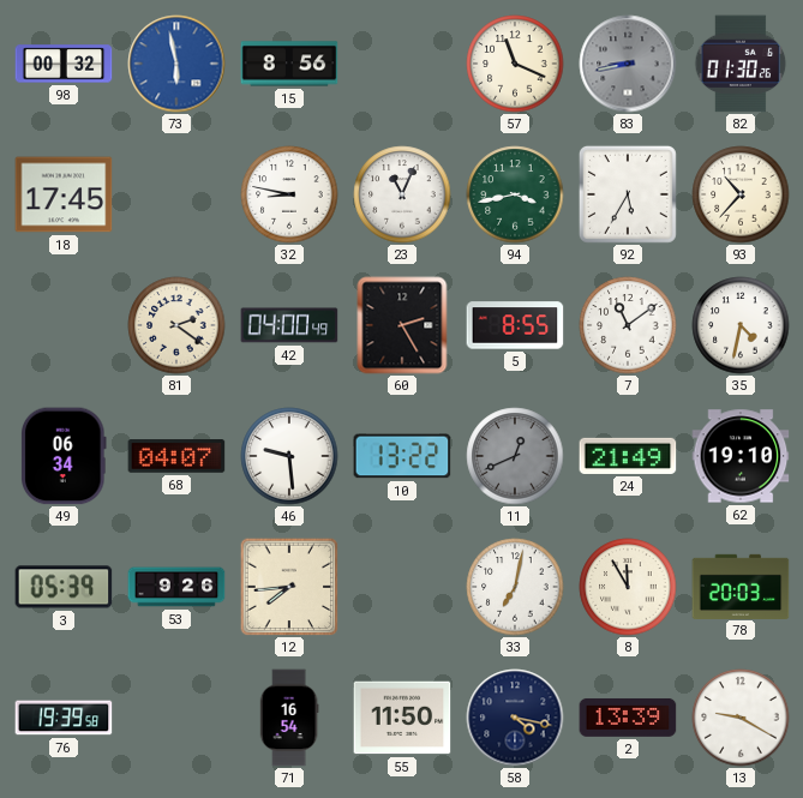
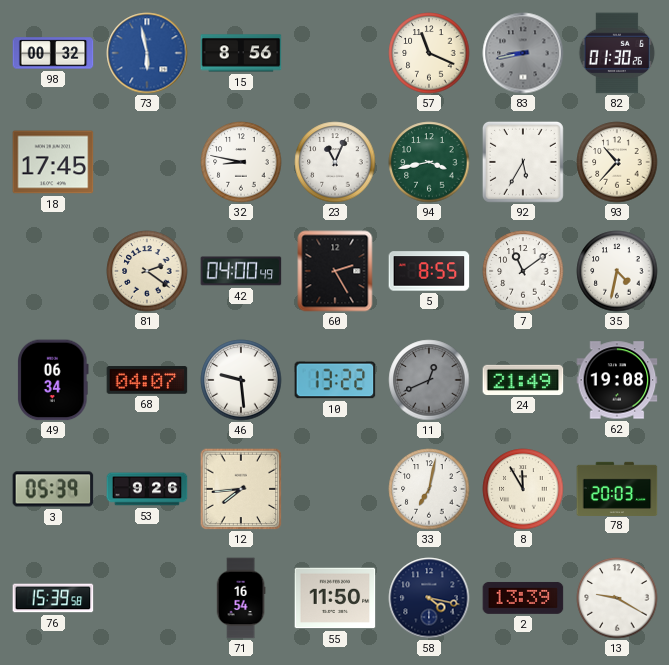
62: 19:10 -> 19:08
76: 19:39 -> 15:39
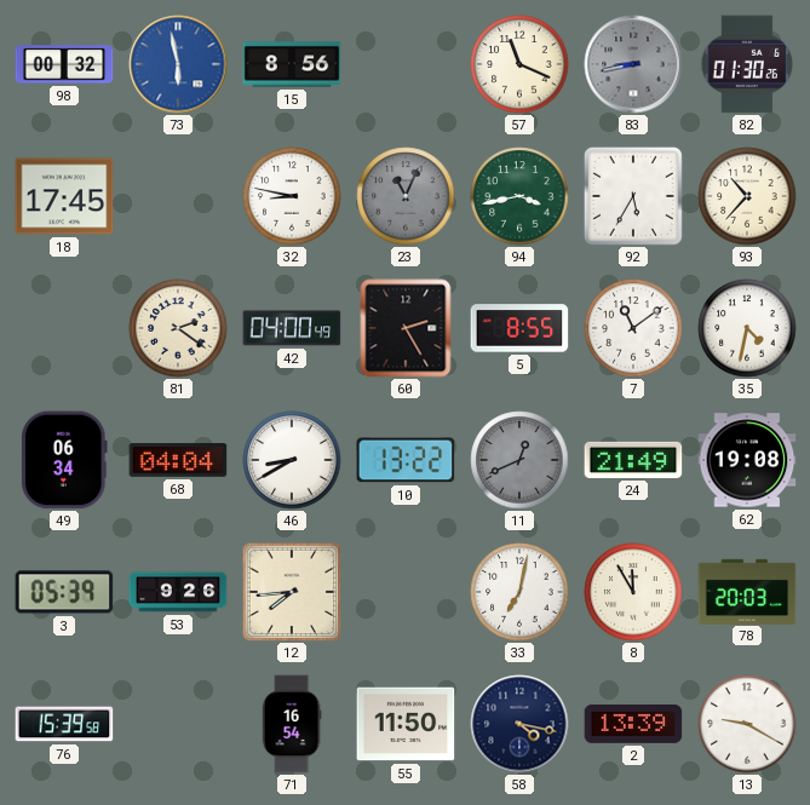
23 dial: white -> grey
68: 04:07 -> 04:04
46: 9:29 -> 8:40
